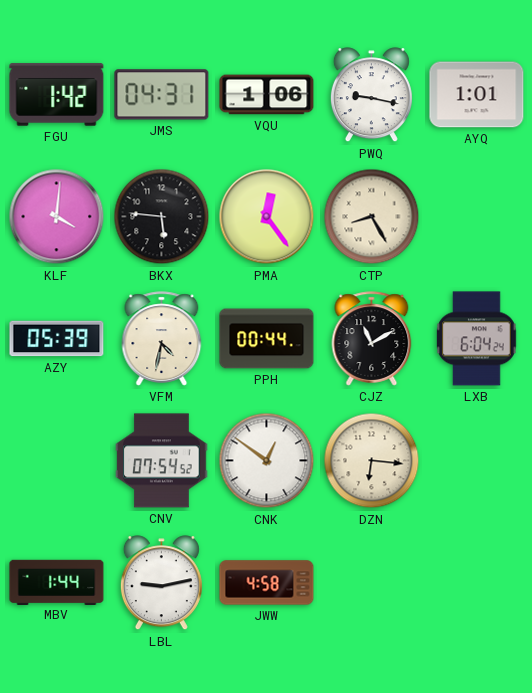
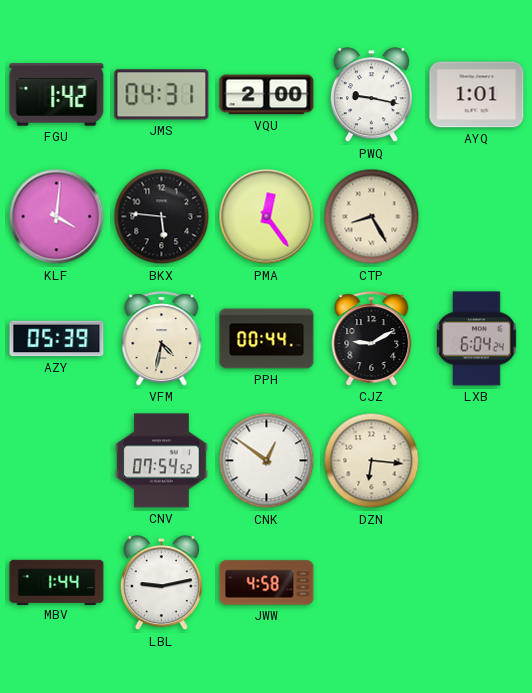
VQU: 1:06 -> 2:00
CJZ: 11:10 -> 9:10
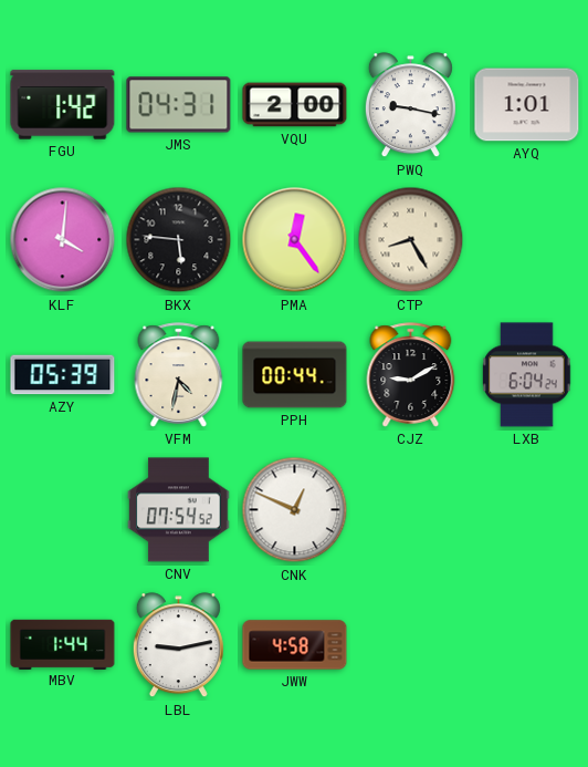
CNK: 12:51 -> 12:49
DZN: 6:16 -> none
